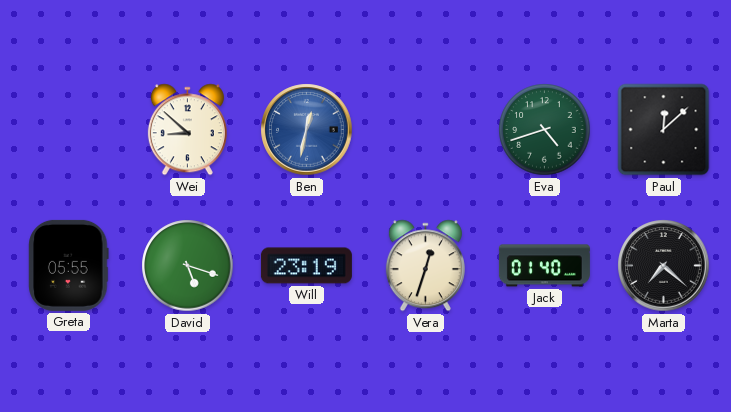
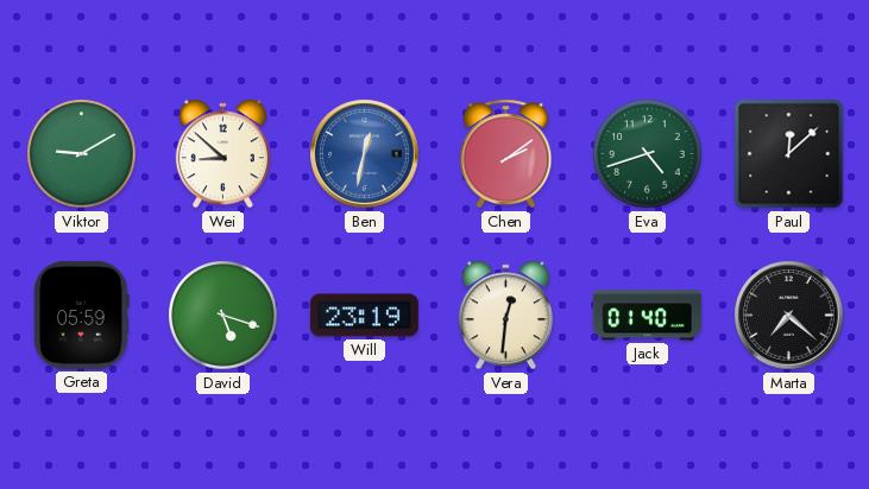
Viktor: none -> 9:10
Chen: none -> 2:09
Greta: 05:55 -> 05:59
Vera: 12:33 -> 12:31
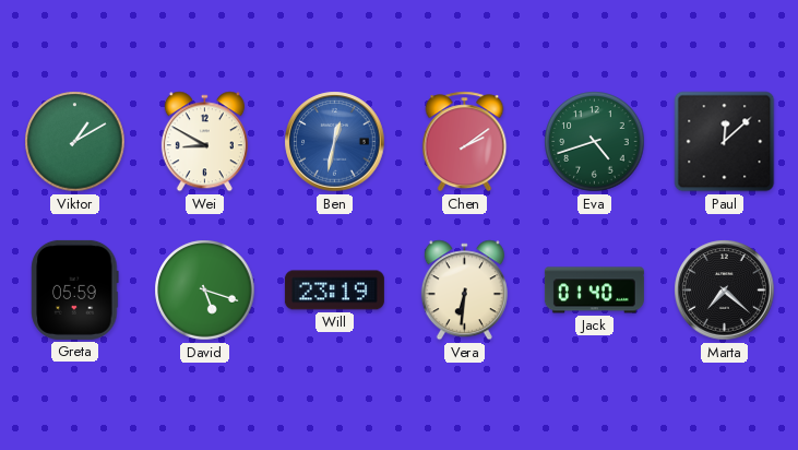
Viktor: 9:10 -> 1:10
Wei: 8:52 -> 8:50
Vera: 12:31 -> 6:31
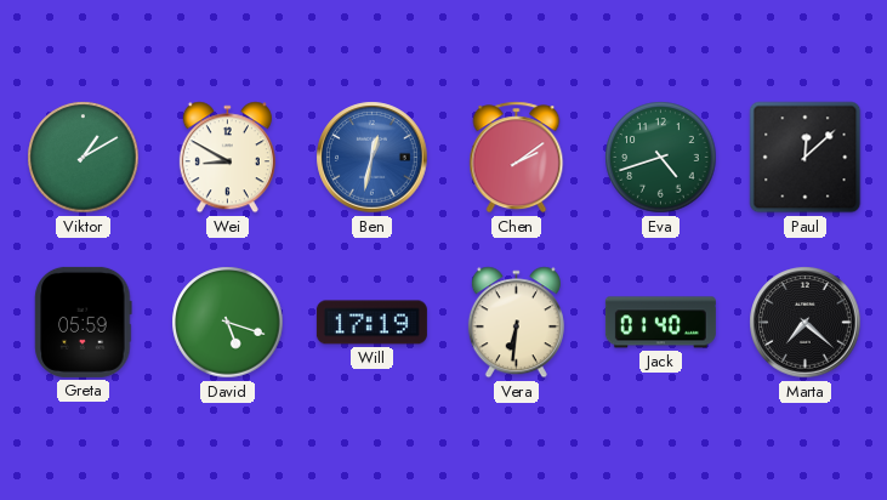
Will: 23:19 -> 17:19
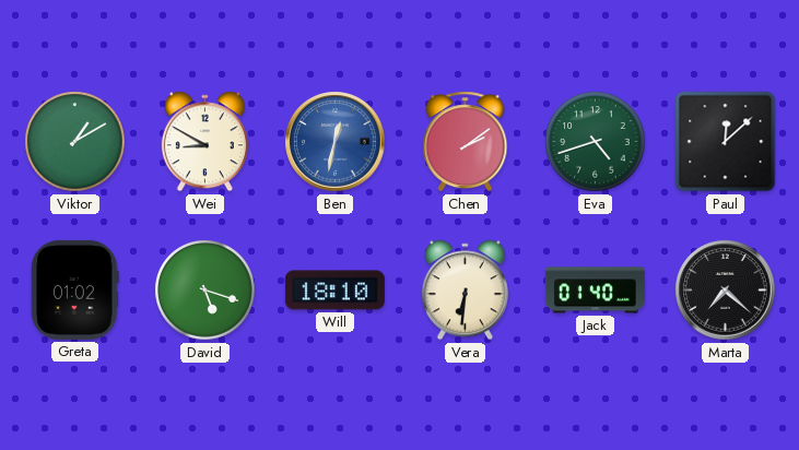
Greta: 05:59 -> 01:02
Will: 17:19 -> 18:10
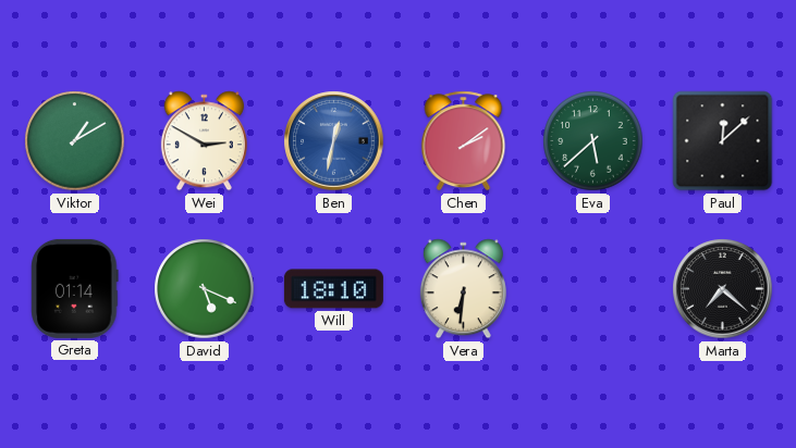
Wei: 8:50 -> 2:50
Eva: 4:42 -> 5:38
Greta: 01:02 -> 01:14
David: 5:18 -> 5:19
Jack: 01:40 -> none
